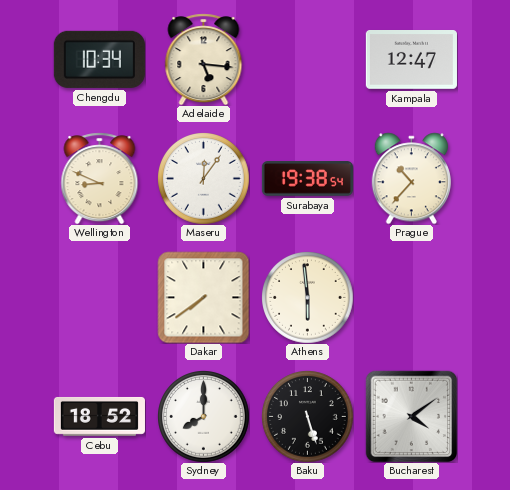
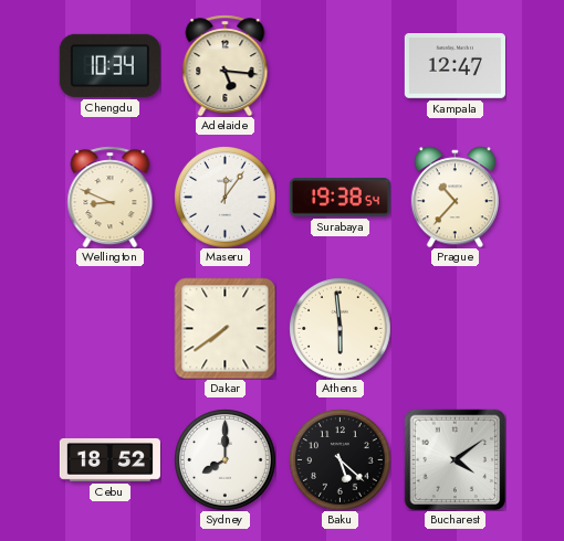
Baku: 5:27 -> 5:22
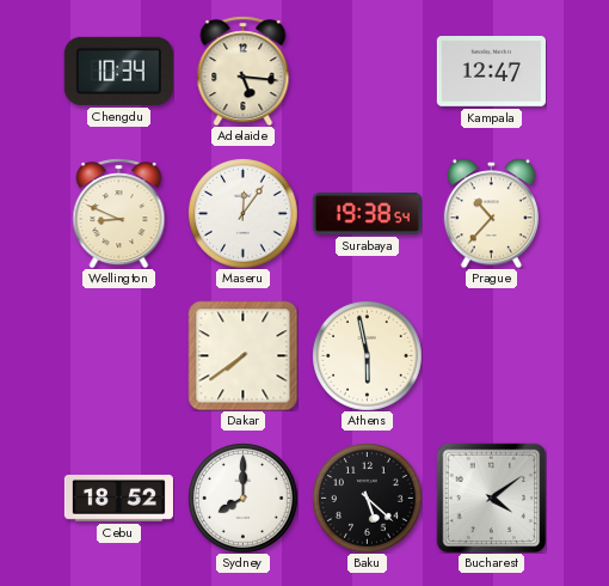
Athens: 5:59 -> 5:58
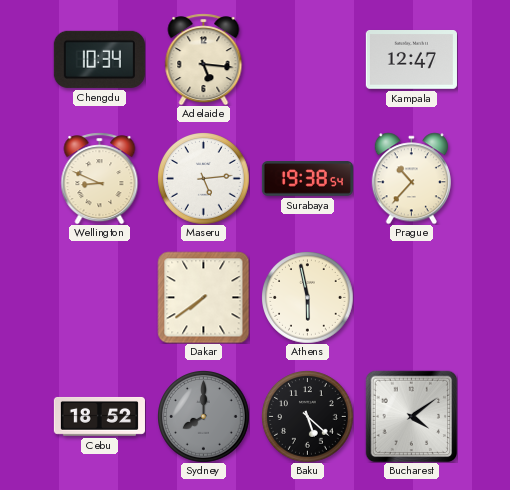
Maseru: 12:06 -> 5:14
Sydney dial: white -> grey
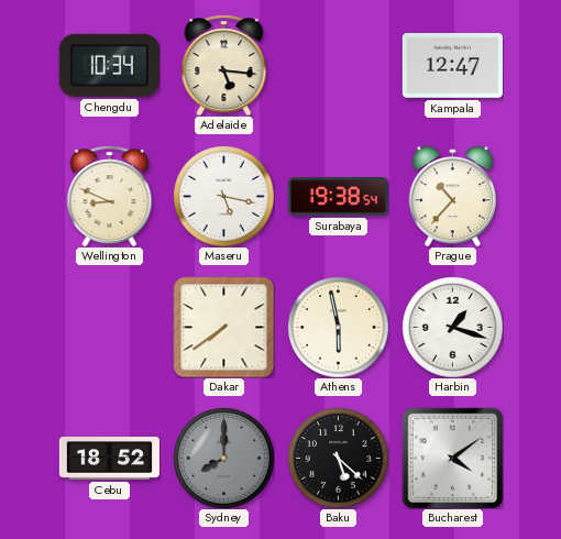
Maseru: 5:14 -> 5:17
Harbin: none -> 1:18
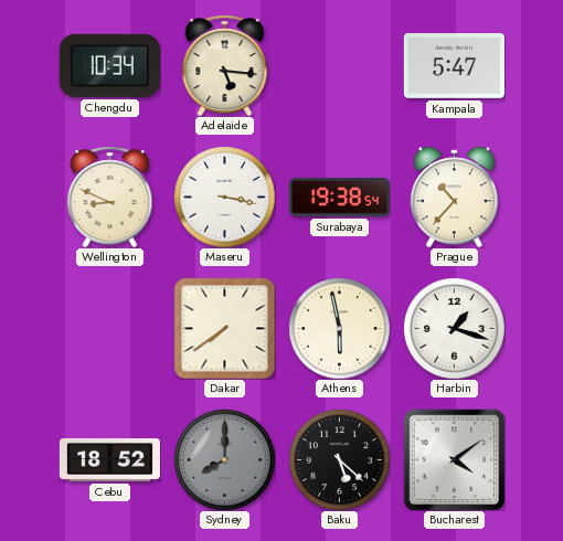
Kampala: 12:47 -> 5:47
Maseru: 5:17 -> 3:17
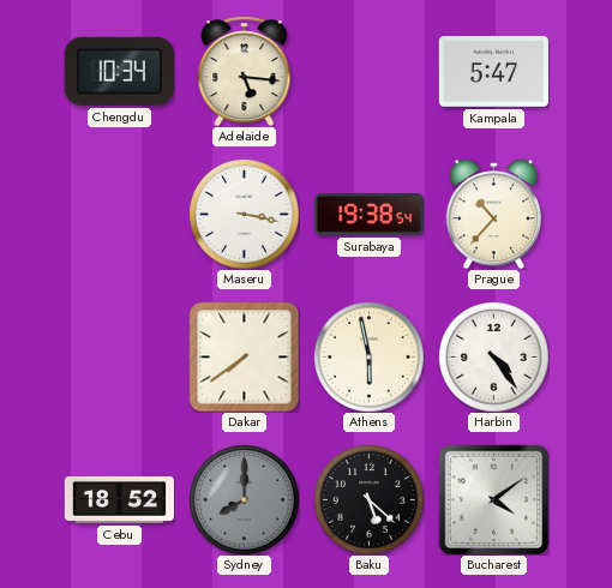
Wellington: 8:49 -> none
Harbin: 1:18 -> 4:24
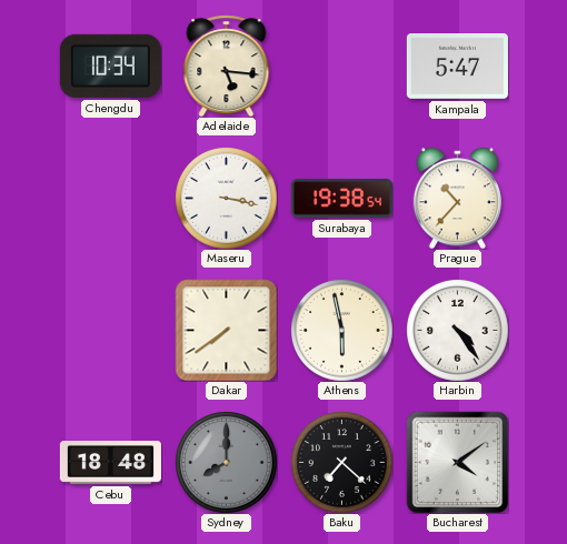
Cebu: 18:52 -> 18:48
Baku: 5:22 -> 7:22
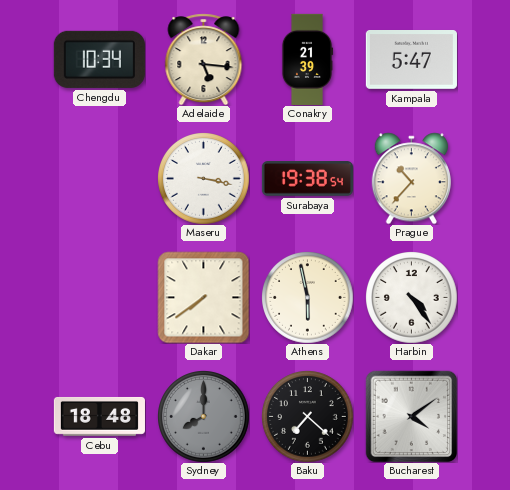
Conakry: none -> 21:39
